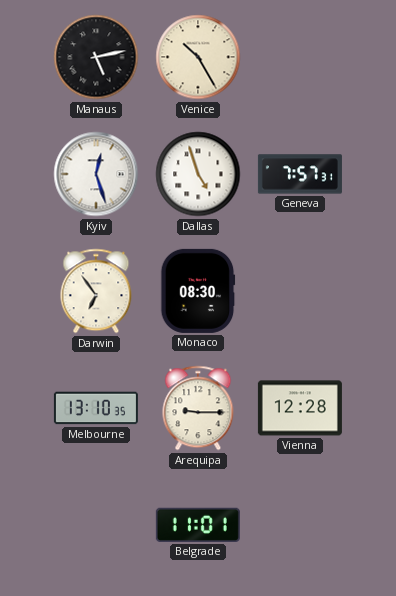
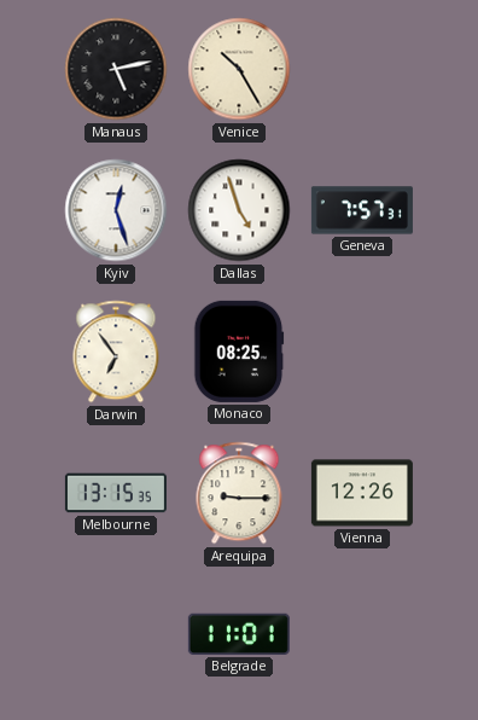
Monaco: 08:30 -> 08:25
Melbourne: 13:10 -> 13:15
Vienna: 12:28 -> 12:26
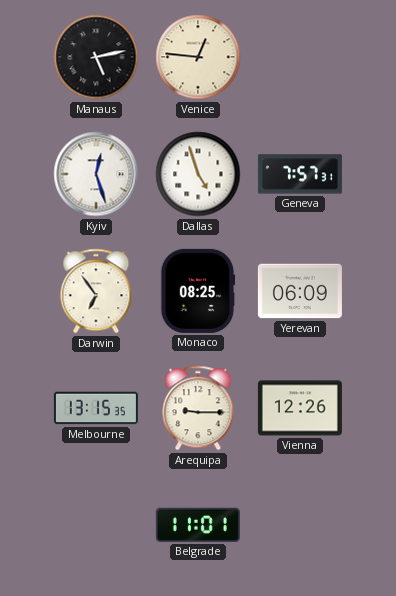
Venice: 10:25 -> 12:46
Yerevan: none -> 06:09
